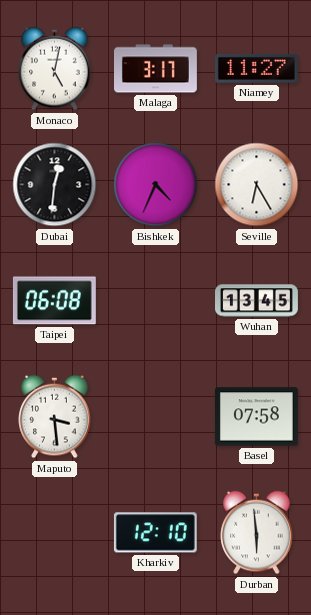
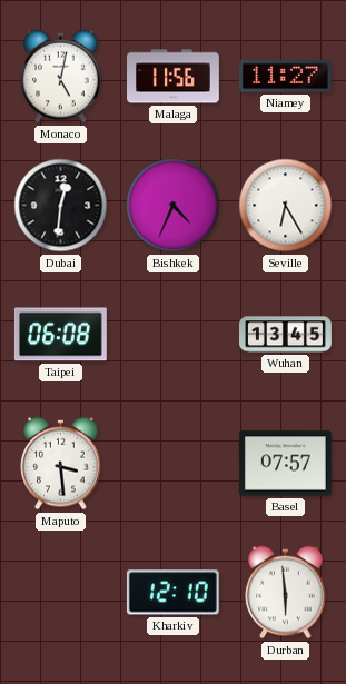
Malaga: 3:17 -> 11:56
Basel: 07:58 -> 07:57
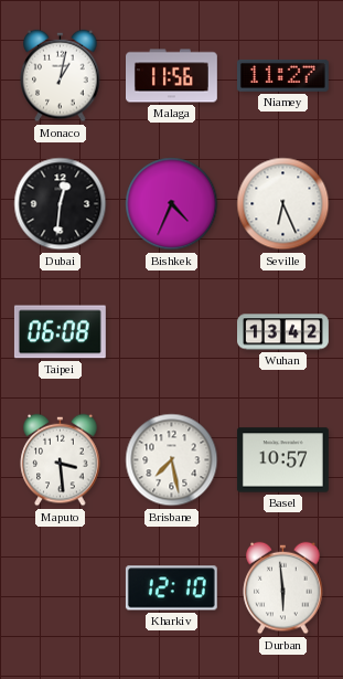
Monaco: 5:02 -> 1:02
Seville: 6:25 -> 6:26
Wuhan: 13:45 -> 13:42
Brisbane: none -> 7:28
Basel: 07:57 -> 10:57
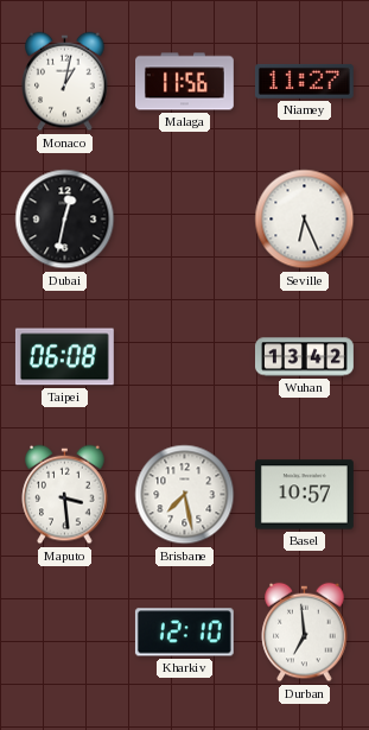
Dubai: 12:31 -> 12:32
Bishkek: 4:34 -> none
Durban: 5:59 -> 6:59
